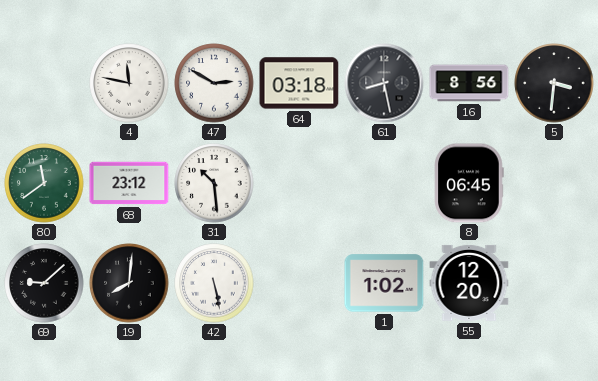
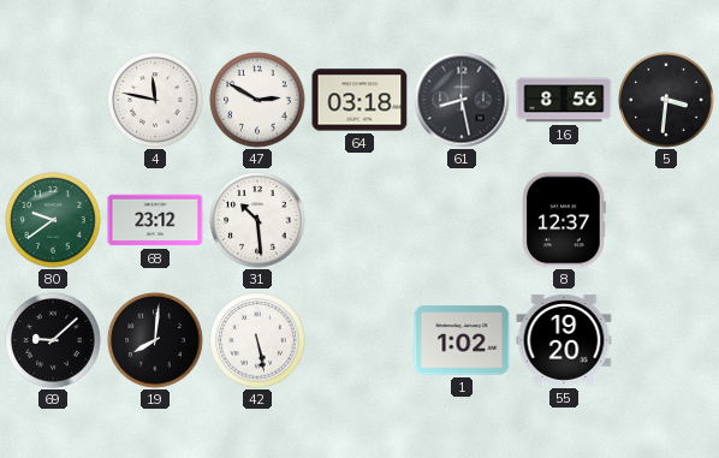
80: 11:39 -> 9:39
8: 06:45 -> 12:37
55: 12:20 -> 19:20
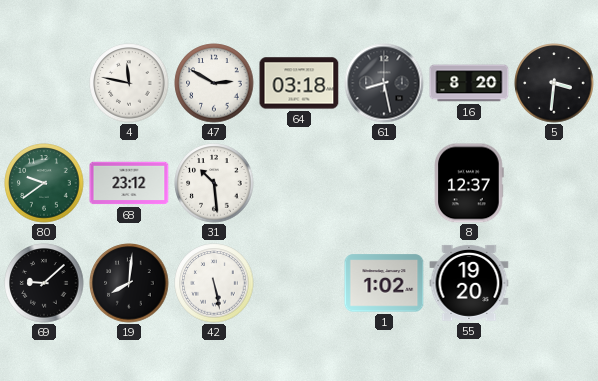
16: 8:56 -> 8:20
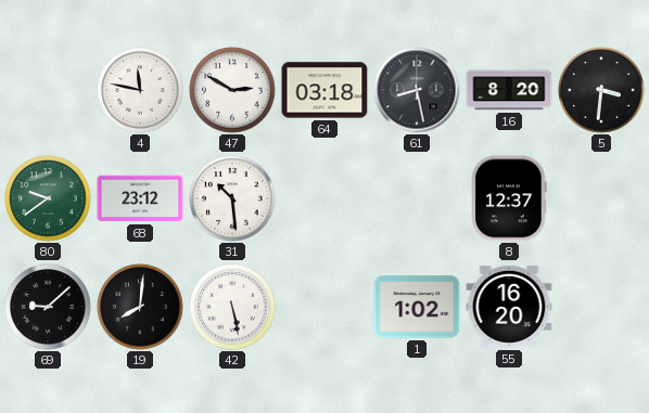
55: 19:20 -> 16:20
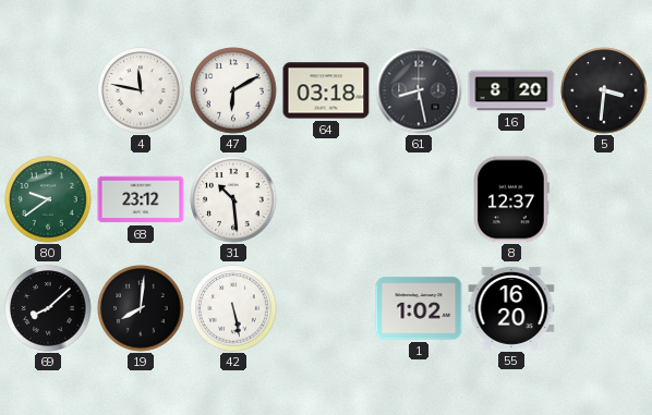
47: 2:50 -> 6:10
69: 9:08 -> 8:08
